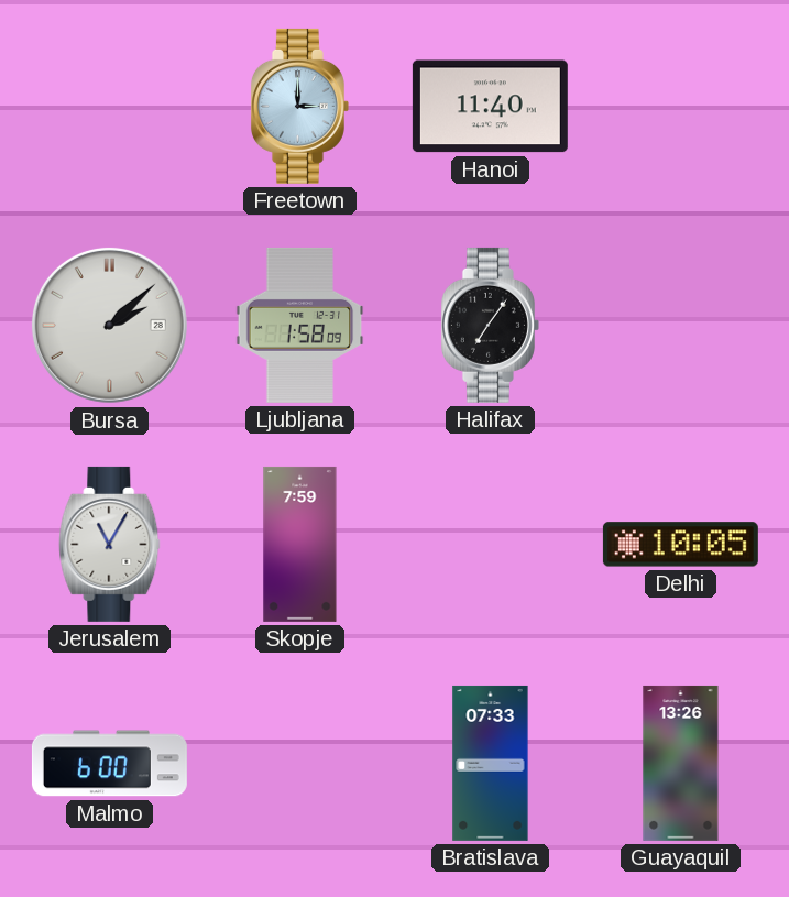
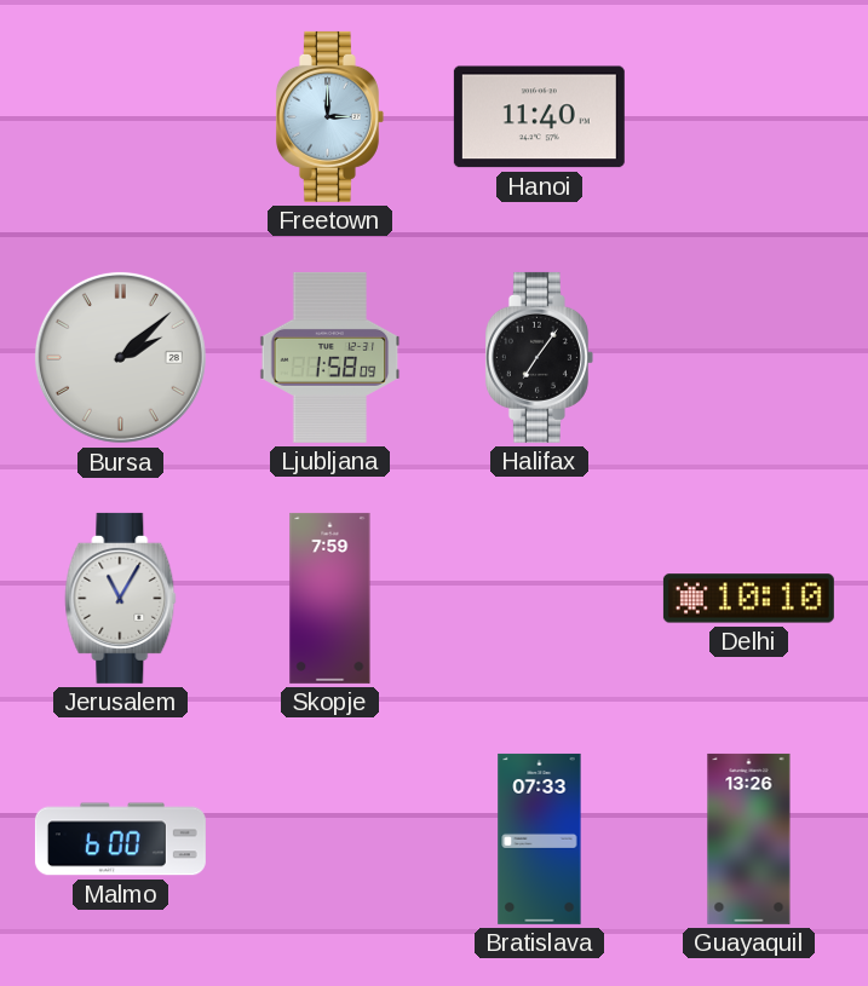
Delhi: 10:05 -> 10:10
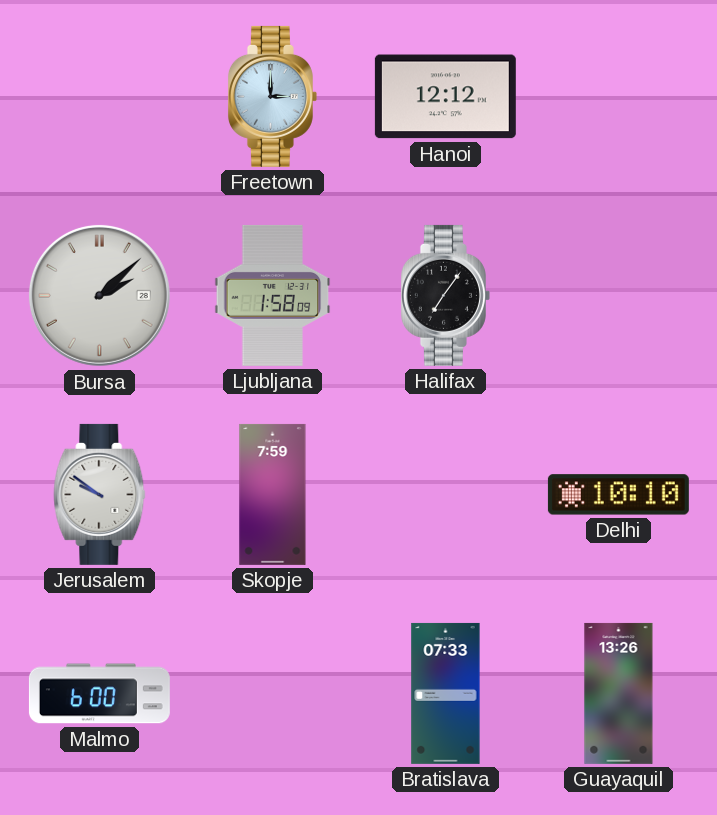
Hanoi: 11:40 -> 12:12
Jerusalem: 11:05 -> 9:51
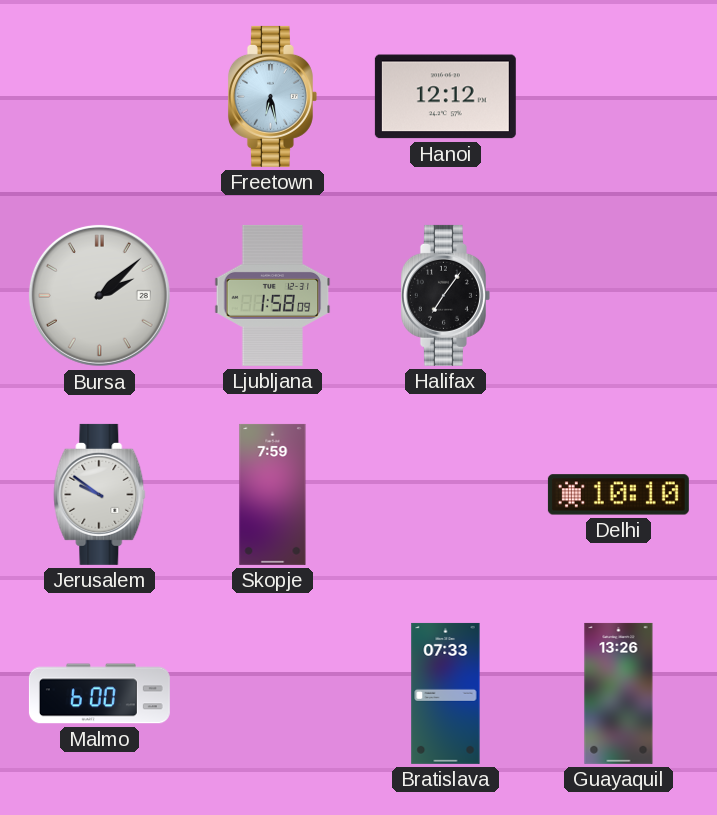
Freetown: 3:00 -> 6:28
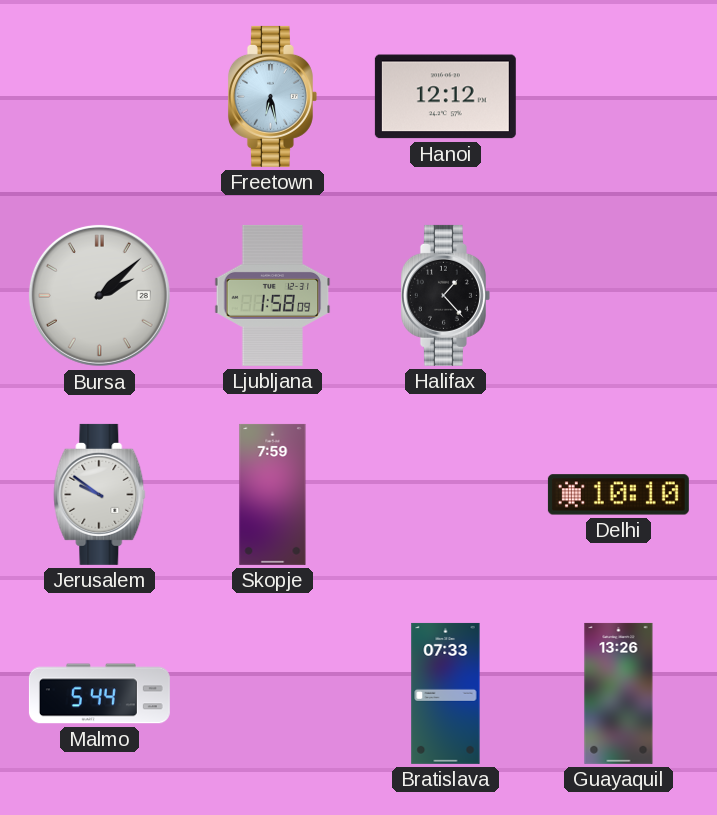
Halifax: 7:06 -> 1:23
Malmo: 6:00 -> 5:44
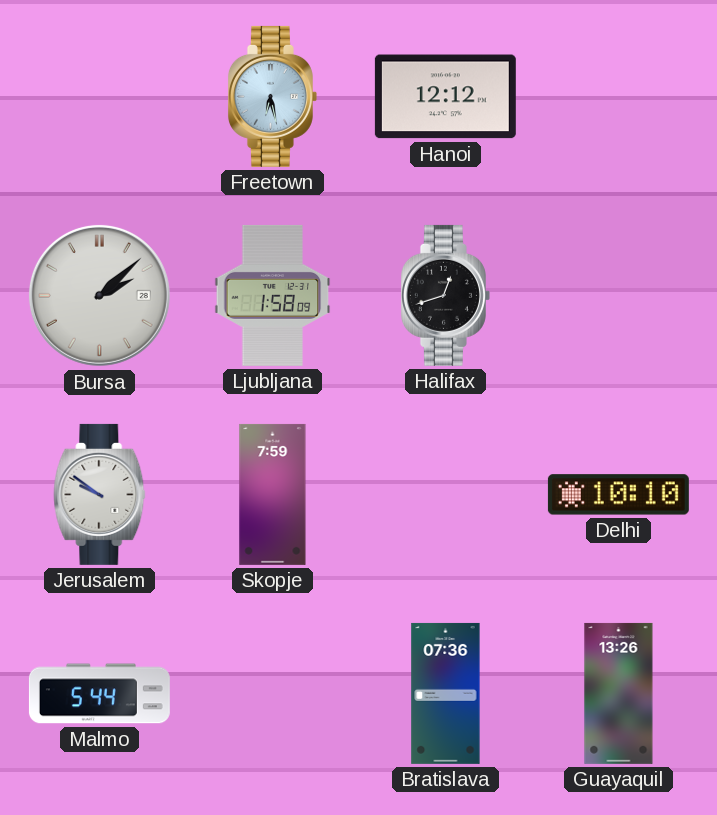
Halifax: 1:23 -> 12:42
Bratislava: 07:33 -> 07:36
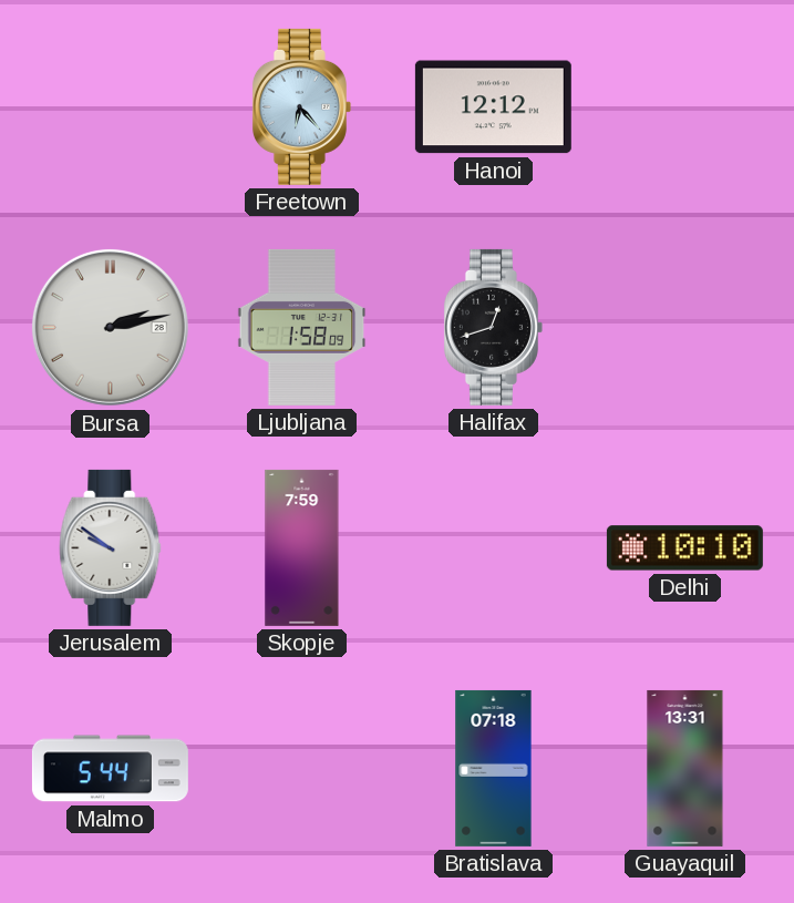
Freetown: 6:28 -> 6:23
Bursa: 2:08 -> 2:13
Bratislava: 07:36 -> 07:18
Guayaquil: 13:26 -> 13:31
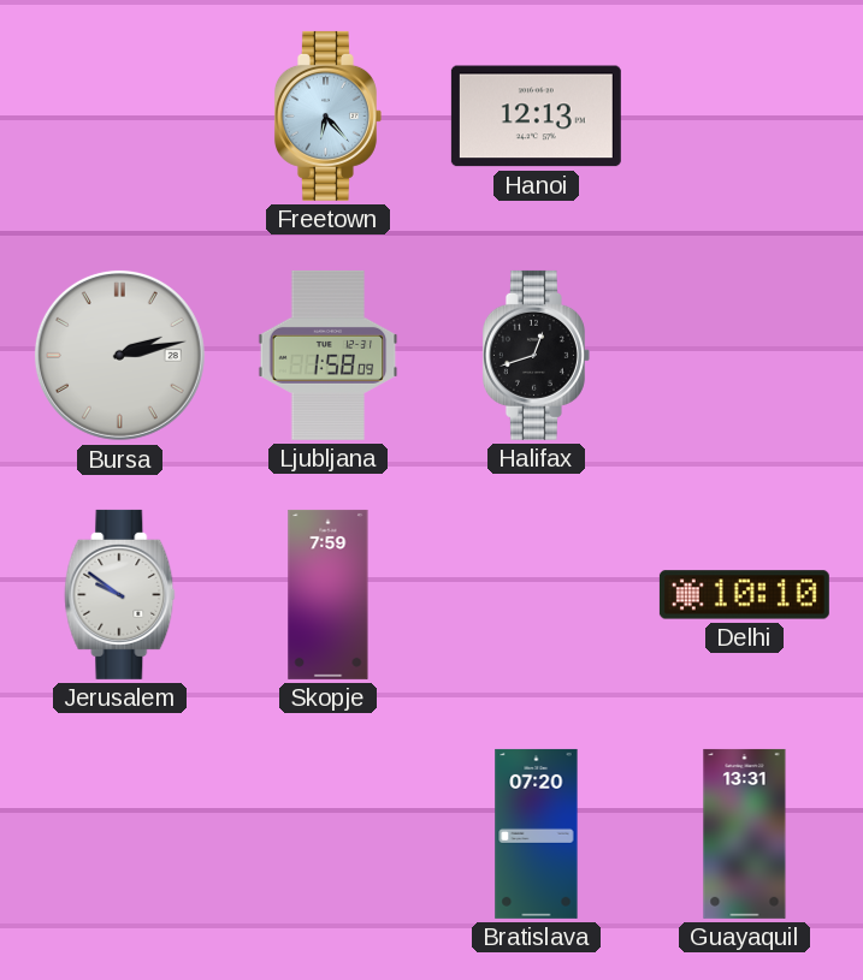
Hanoi: 12:12 -> 12:13
Malmo: 5:44 -> none
Bratislava: 07:18 -> 07:20
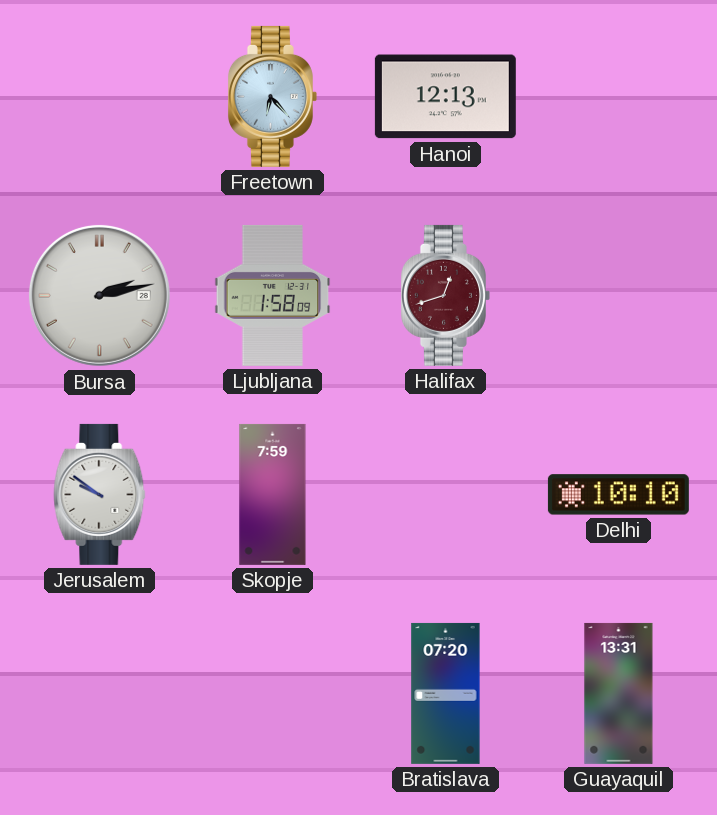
Halifax dial: black -> burgundy
